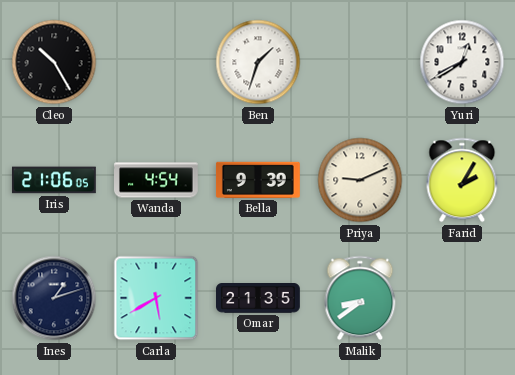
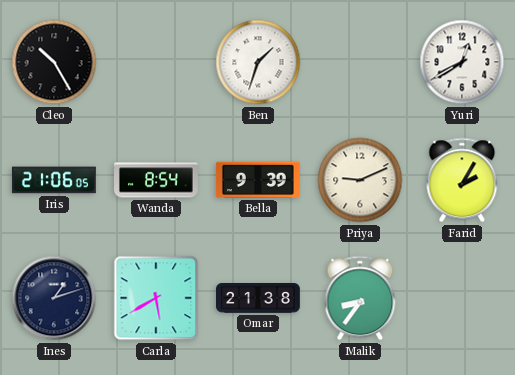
Wanda: 4:54 -> 8:54
Omar: 21:35 -> 21:38
Malik: 8:39 -> 8:36
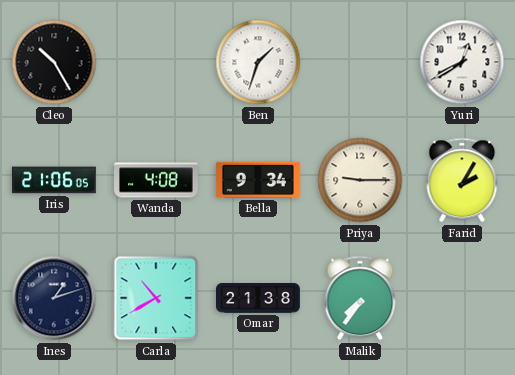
Wanda: 8:54 -> 4:08
Bella: 9:39 -> 9:34
Priya: 9:11 -> 9:15
Carla: 5:40 -> 10:40
Malik: 8:36 -> 7:36
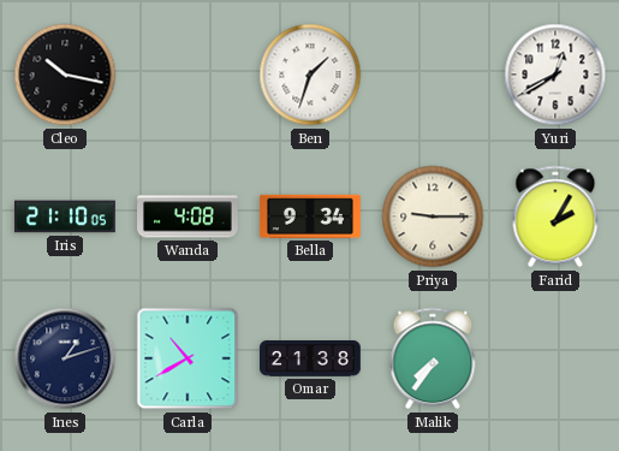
Cleo: 10:25 -> 10:17
Iris: 21:06 -> 21:10
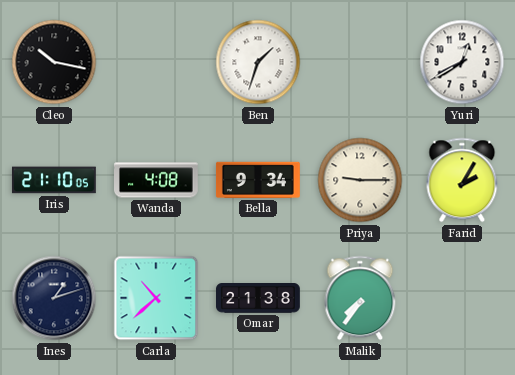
Carla: 10:40 -> 10:38
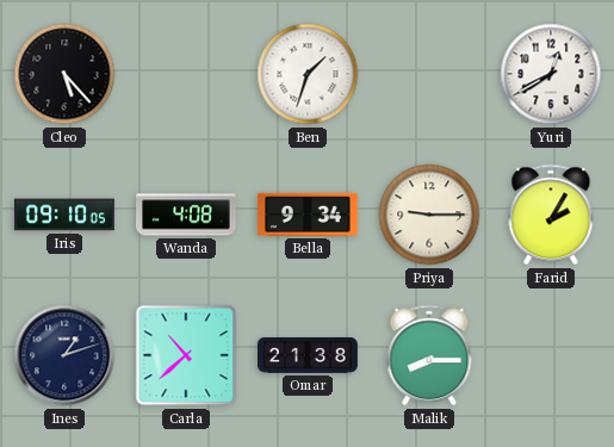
Cleo: 10:17 -> 5:23
Iris: 21:10 -> 09:10
Malik: 7:36 -> 8:15
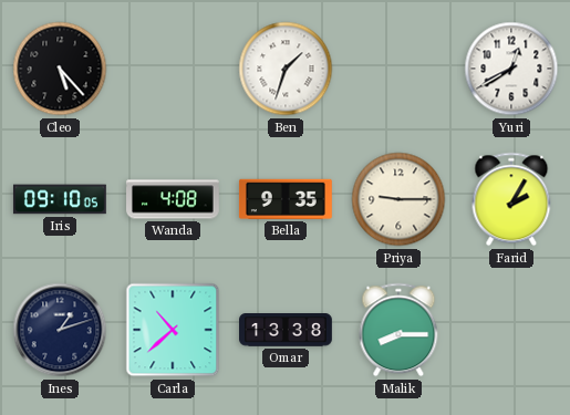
Bella: 9:34 -> 9:35
Omar: 21:38 -> 13:38
